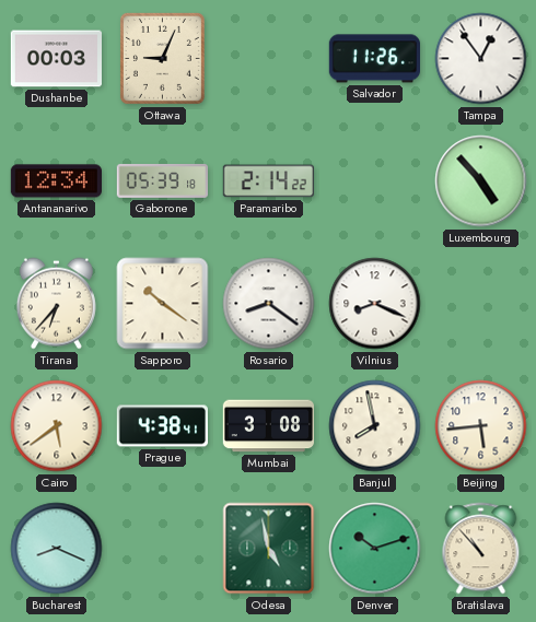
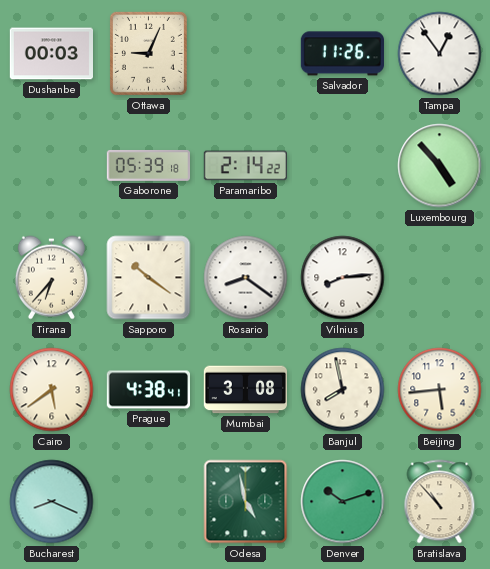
Antananarivo: 12:34 -> none
Vilnius: 8:19 -> 8:14
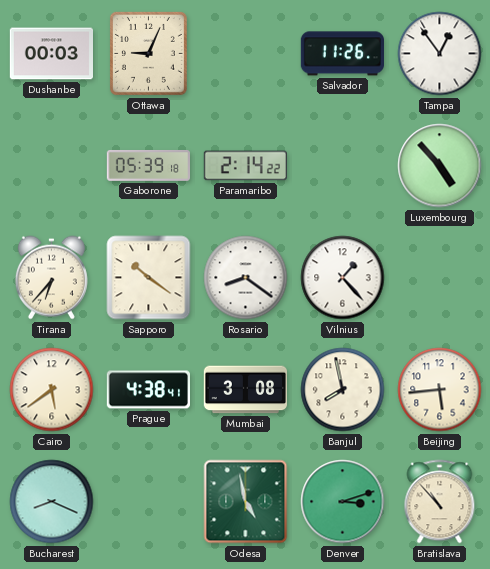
Vilnius: 8:14 -> 1:23
Denver: 10:12 -> 3:12
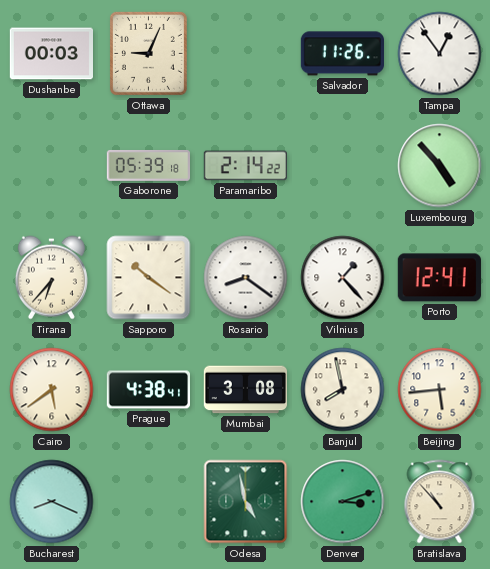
Porto: none -> 12:41
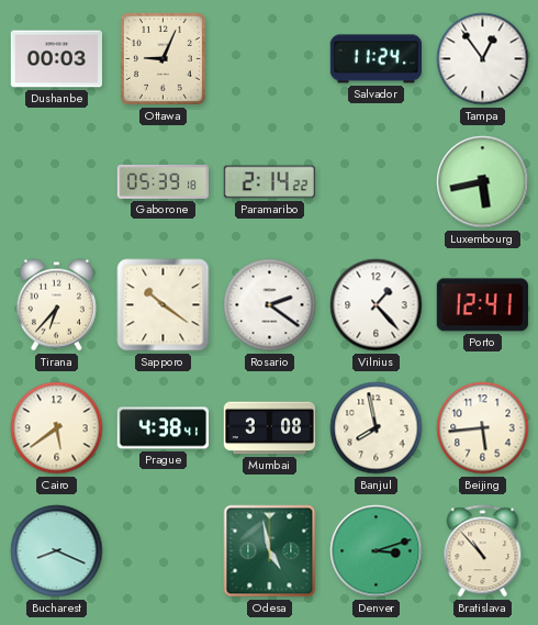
Salvador: 11:26 -> 11:24
Luxembourg: 4:53 -> 5:43
Rosario: 8:21 -> 2:21
